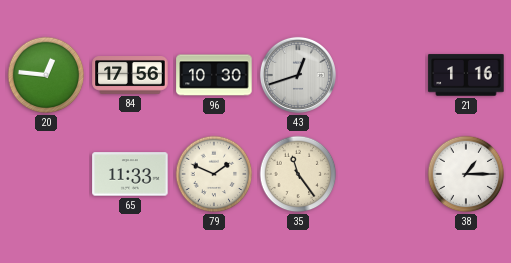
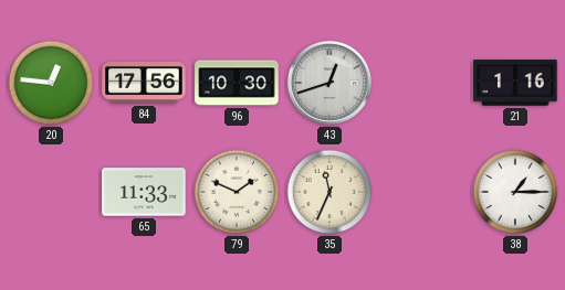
35: 11:24 -> 11:34
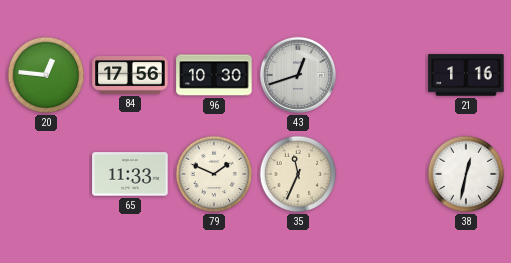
38: 1:15 -> 12:32
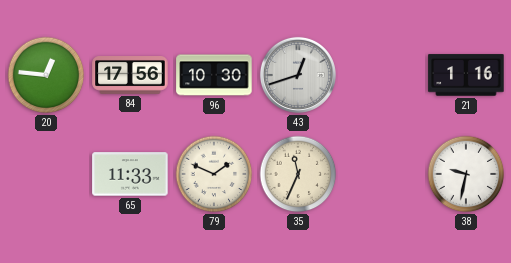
38: 12:32 -> 9:32
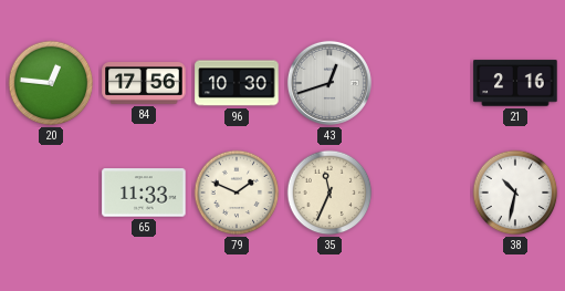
21: 1:16 -> 2:16
38: 9:32 -> 10:32
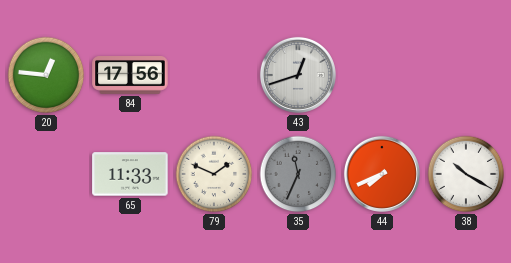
96: 10:30 -> none
21: 2:16 -> none
35 dial: cream -> grey
44: none -> 7:41
38: 10:32 -> 10:20
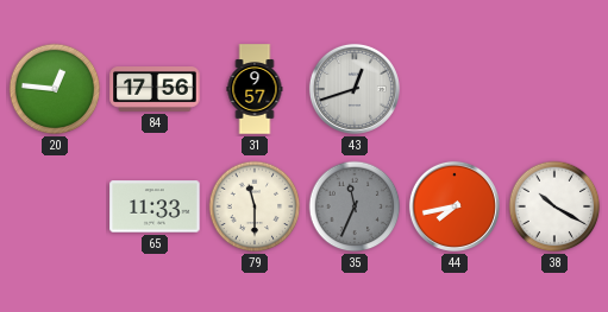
31: none -> 9:57
79: 1:49 -> 11:30
44: 7:41 -> 7:43
